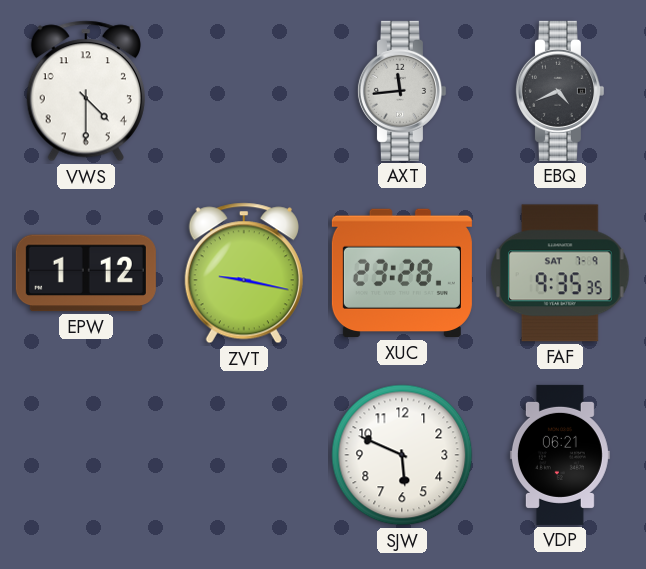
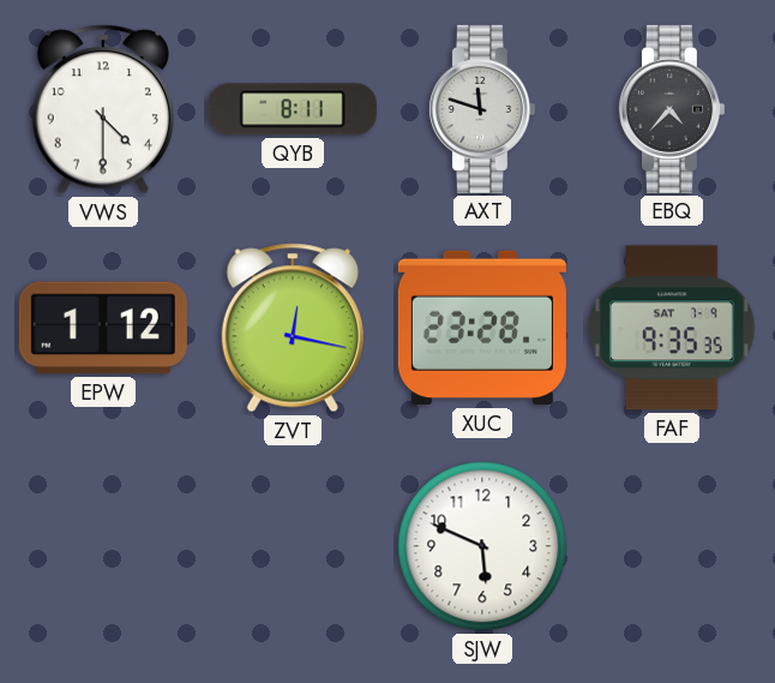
QYB: none -> 8:11
AXT: 11:44 -> 11:48
EBQ: 4:41 -> 4:37
ZVT: 9:17 -> 12:17
VDP: 06:21 -> none
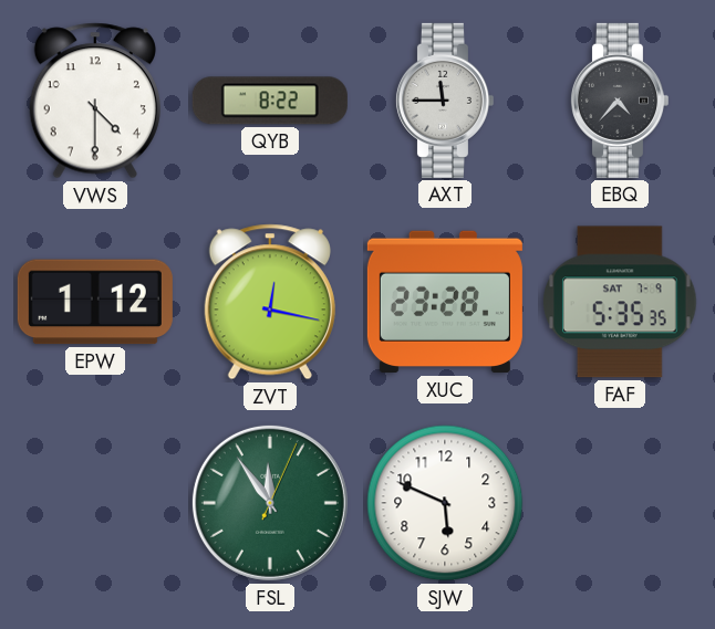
QYB: 8:11 -> 8:22
AXT: 11:48 -> 11:45
FAF: 9:35 -> 5:35
FSL: none -> 11:54
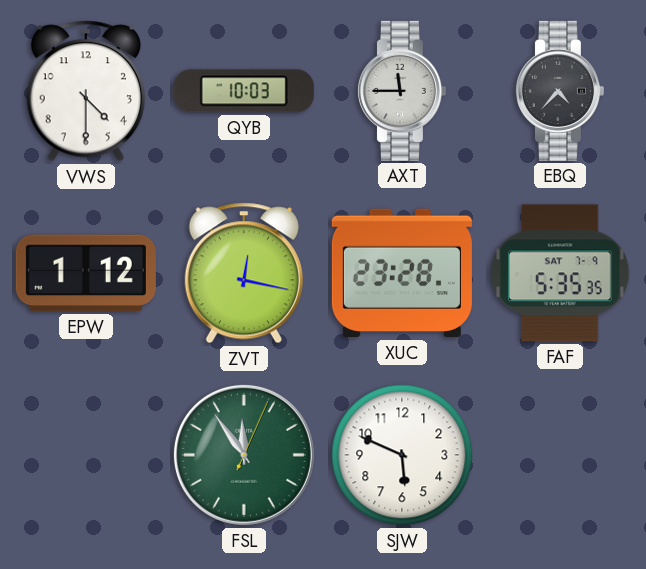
QYB: 8:22 -> 10:03
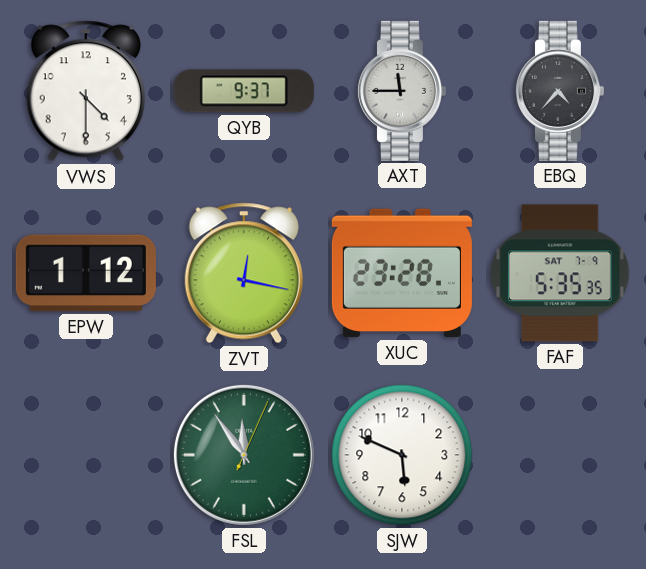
QYB: 10:03 -> 9:37
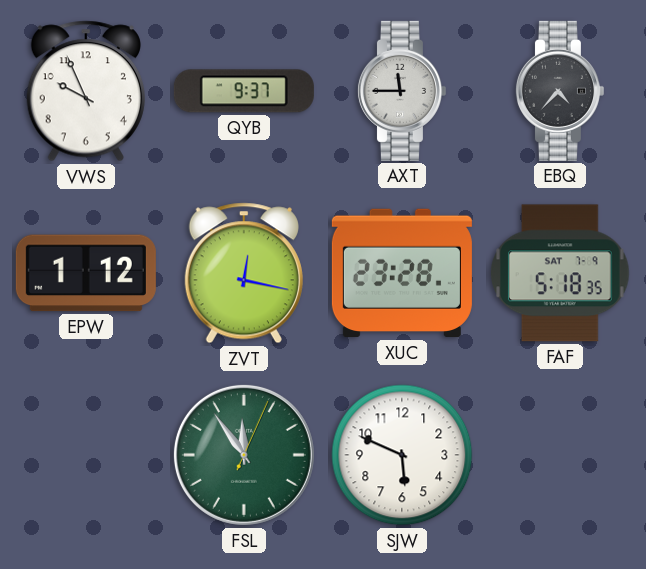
VWS: 4:30 -> 9:56
FAF: 5:35 -> 5:18
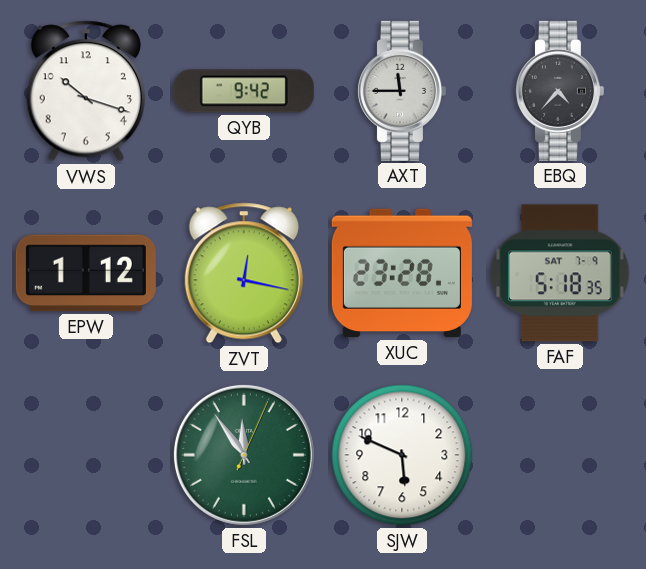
VWS: 9:56 -> 10:18
QYB: 9:37 -> 9:42
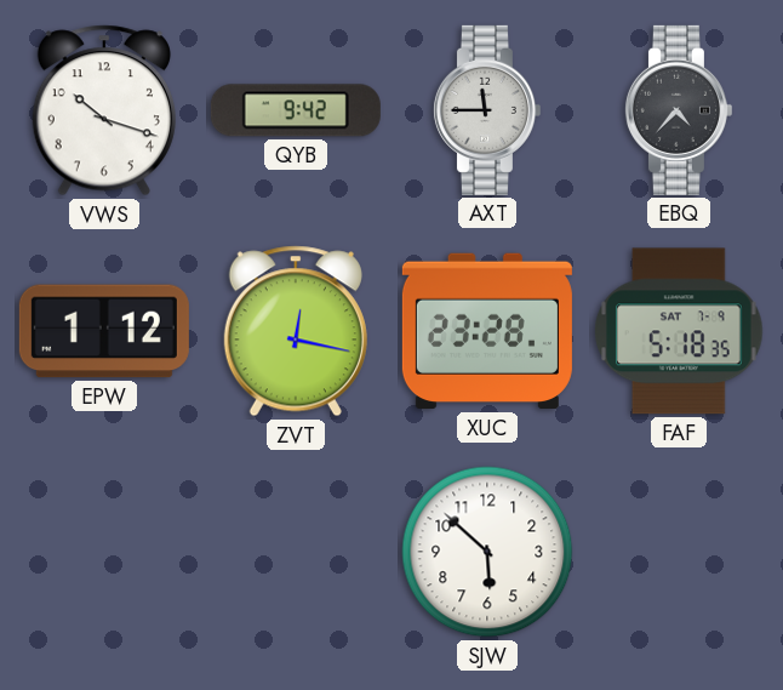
FSL: 11:54 -> none
SJW: 5:49 -> 5:52
